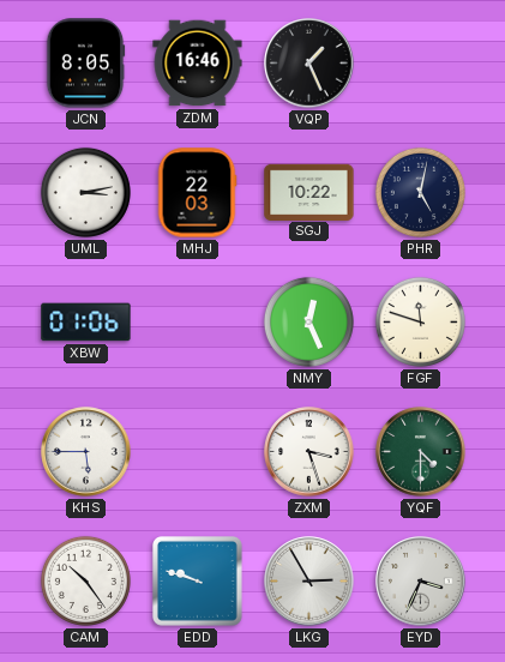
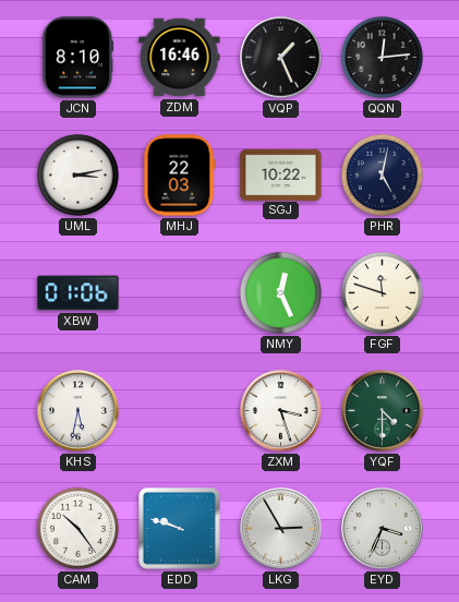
JCN: 8:05 -> 8:10
QQN: none -> 12:14
KHS: 5:45 -> 5:32
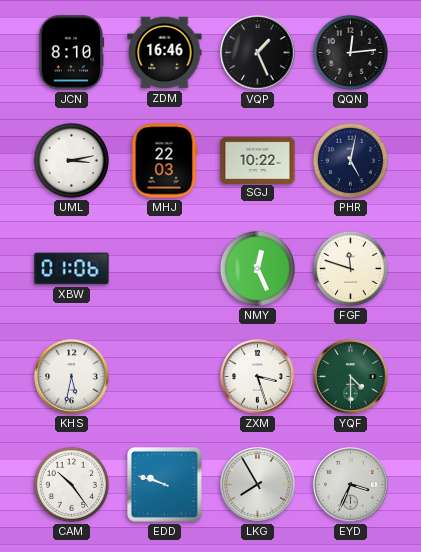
LKG: 2:55 -> 7:55
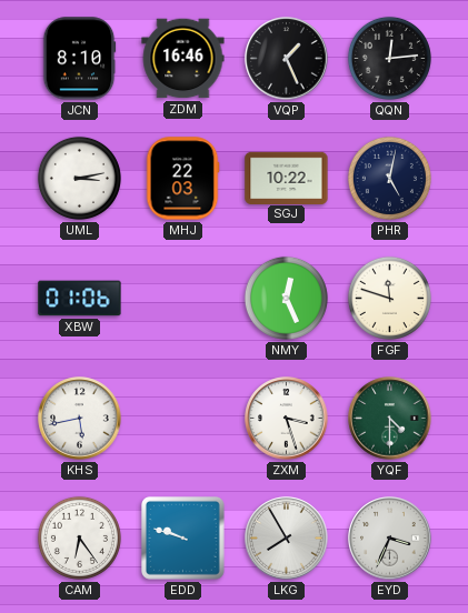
KHS: 5:32 -> 5:43
CAM: 10:24 -> 6:24
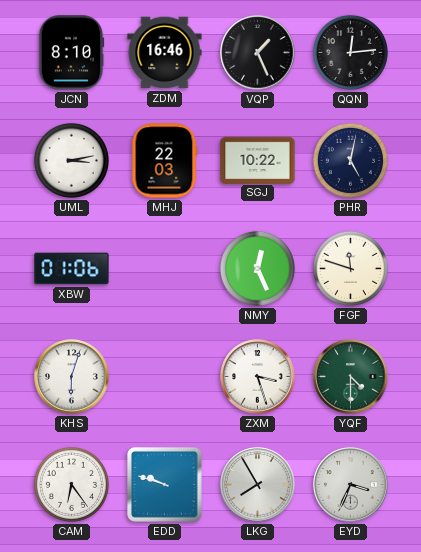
KHS: 5:43 -> 6:03
